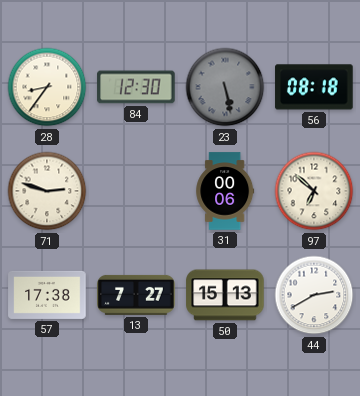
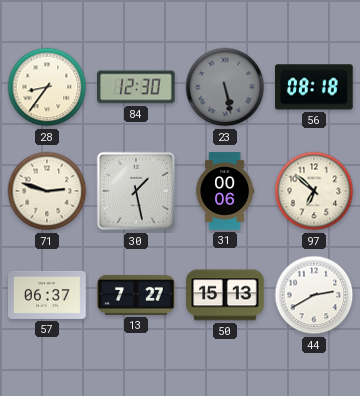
30: none -> 1:28
57: 17:38 -> 06:37
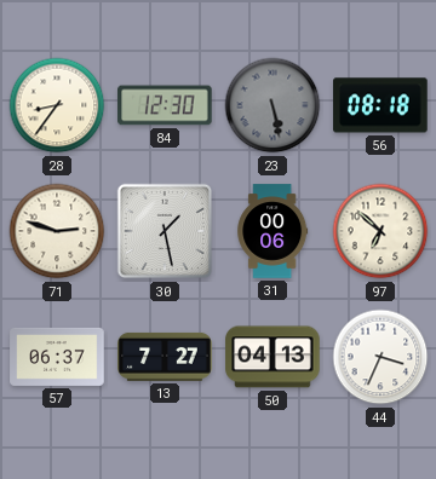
50: 15:13 -> 04:13
44: 2:40 -> 3:34
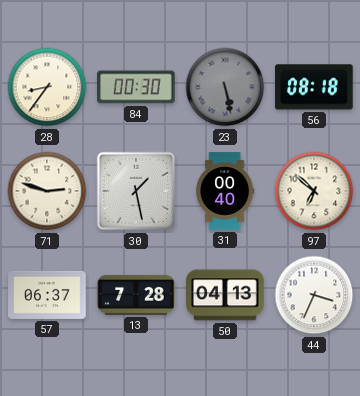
84: 12:30 -> 00:30
31: 00:06 -> 00:40
13: 7:27 -> 7:28
